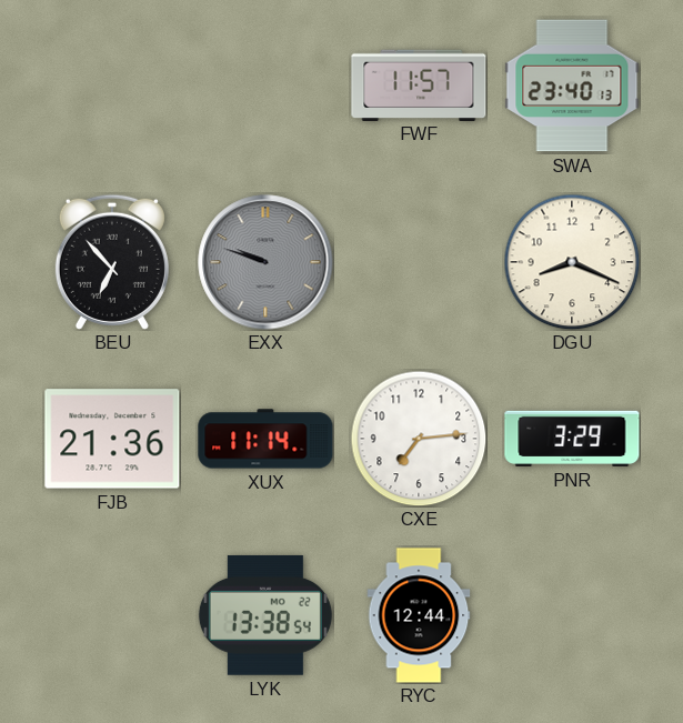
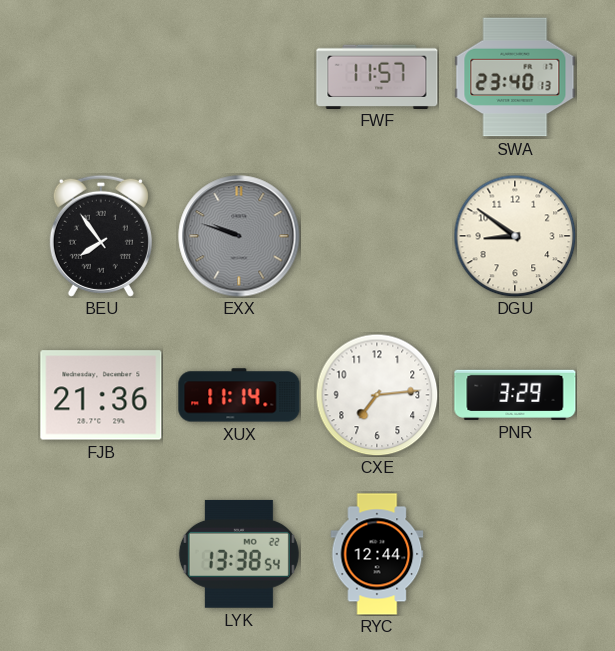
BEU: 6:53 -> 7:54
DGU: 8:19 -> 8:51
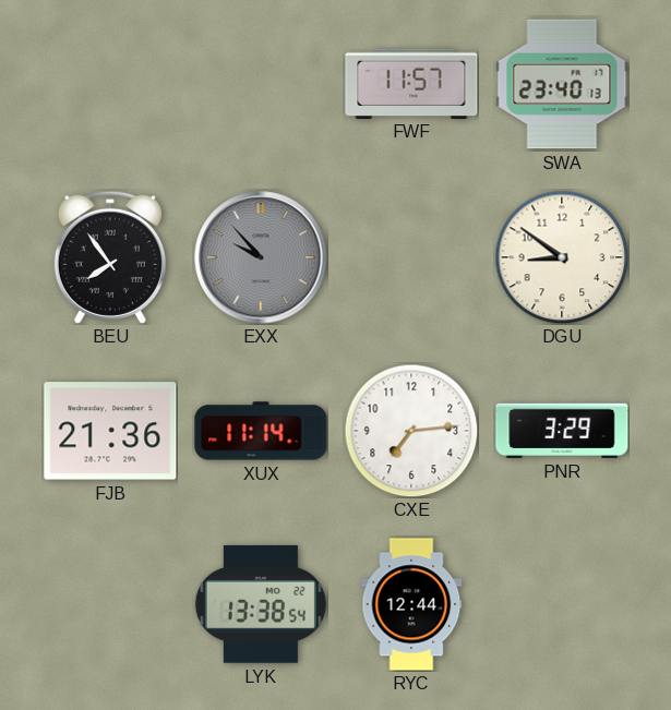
EXX: 9:48 -> 9:53
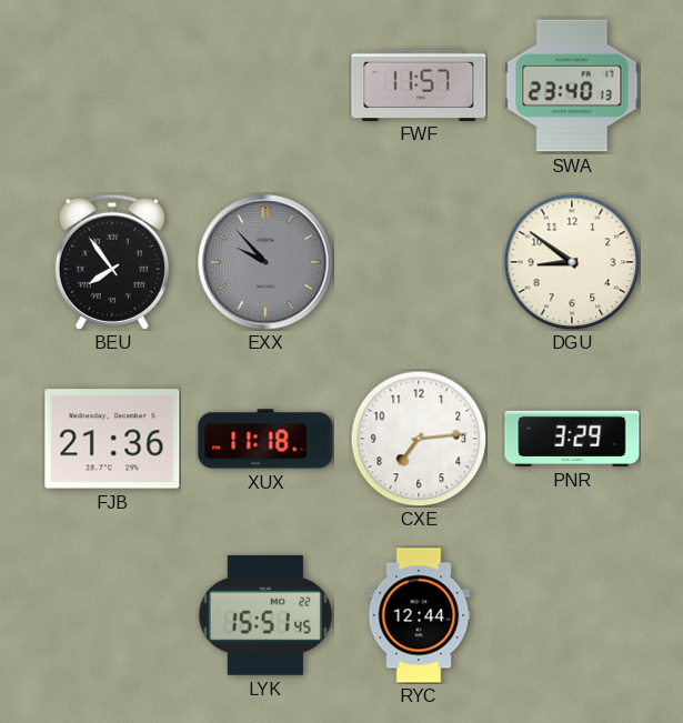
XUX: 11:14 -> 11:18
LYK: 13:38 -> 15:51
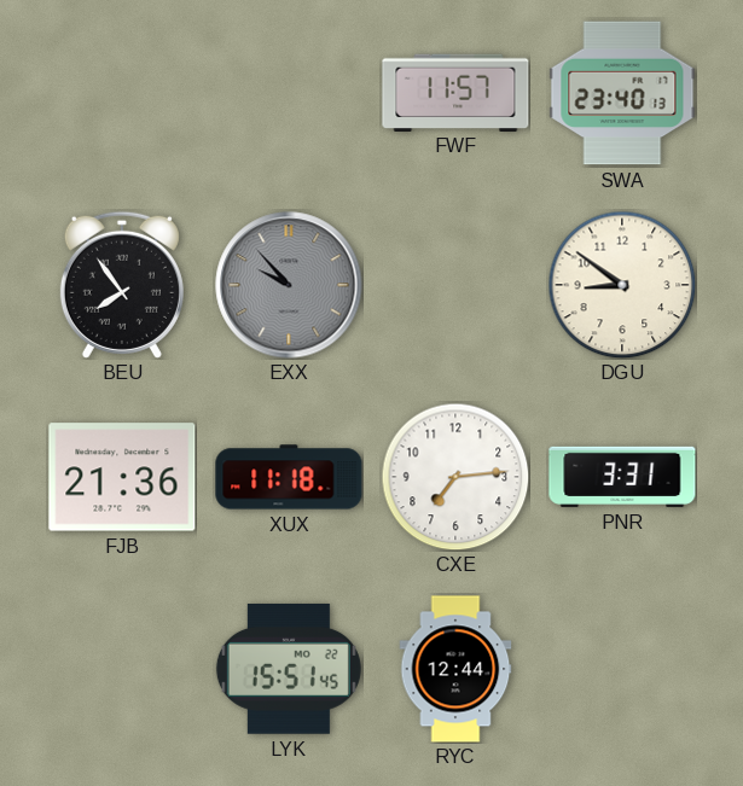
PNR: 3:29 -> 3:31
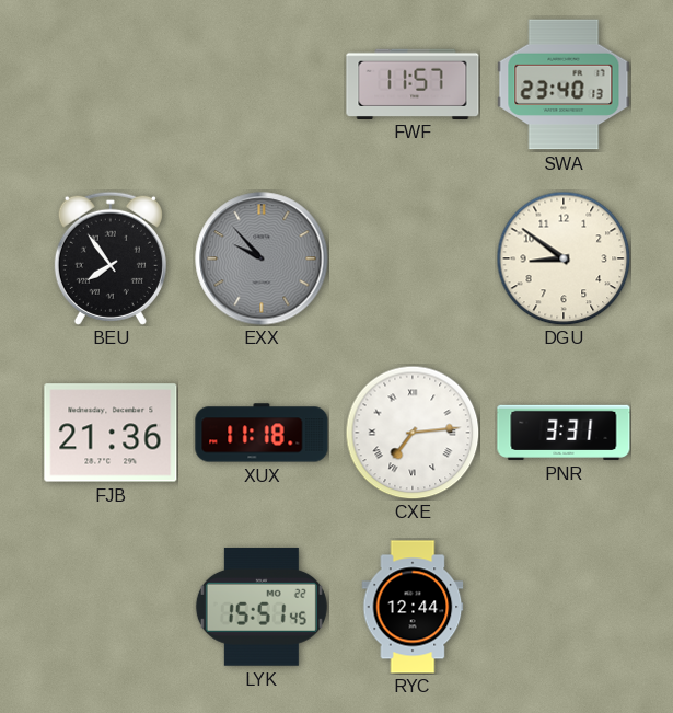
CXE numerals: Arabic -> Roman
